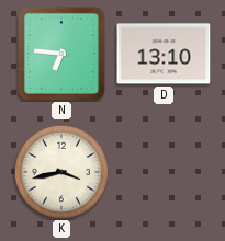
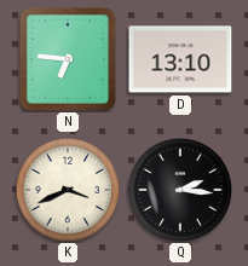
K: 3:43 -> 3:41
Q: none -> 2:16
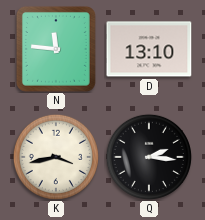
N: 6:46 -> 11:46
K: 3:41 -> 3:43
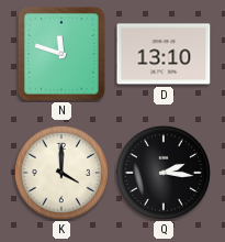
N: 11:46 -> 11:48
K: 3:43 -> 4:00
